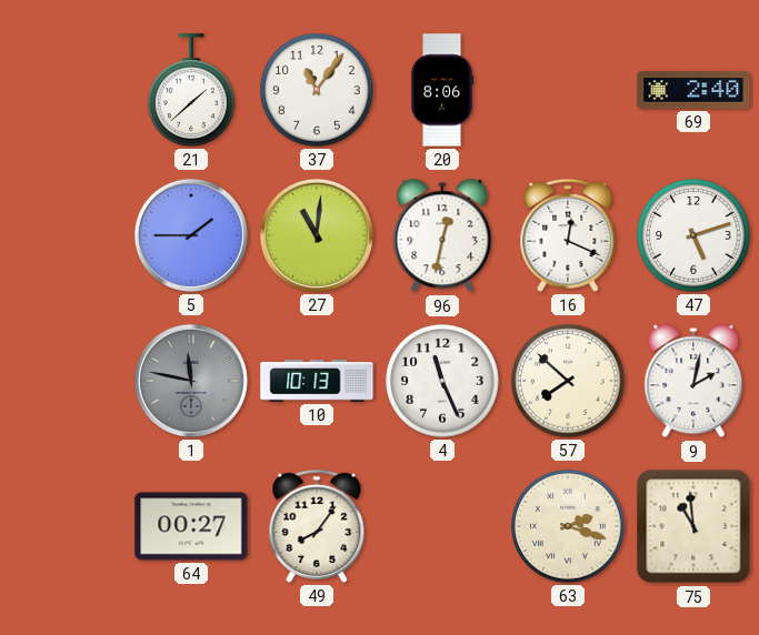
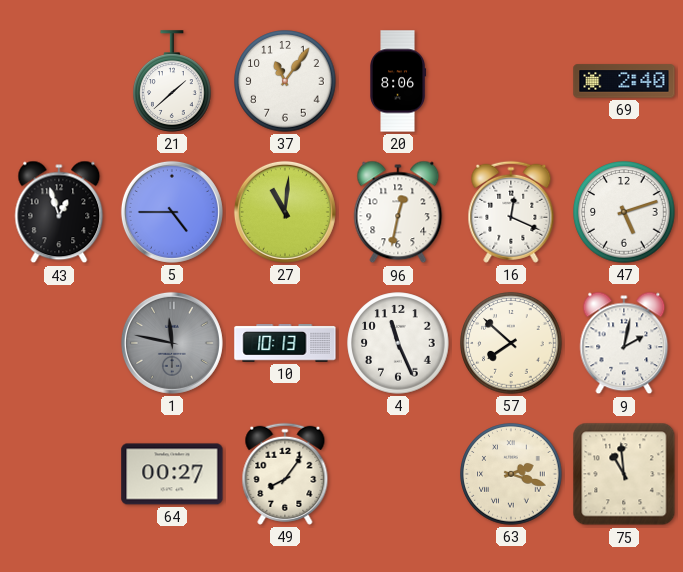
43: none -> 12:57
5: 1:45 -> 4:45
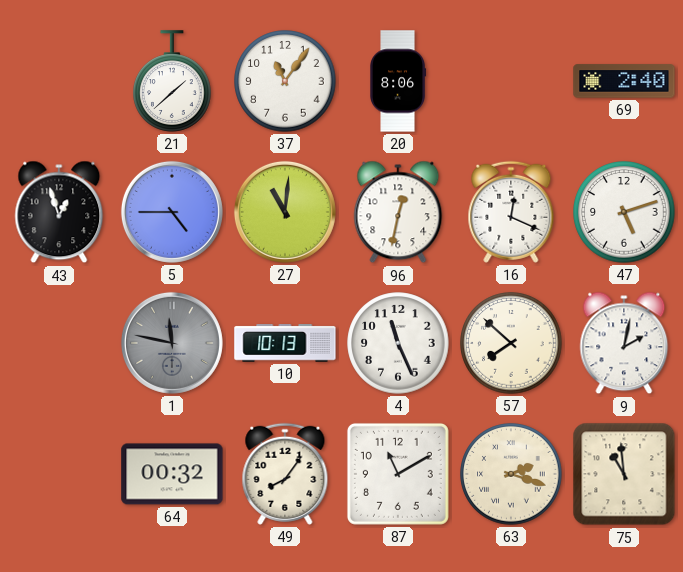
64: 00:27 -> 00:32
87: none -> 11:10
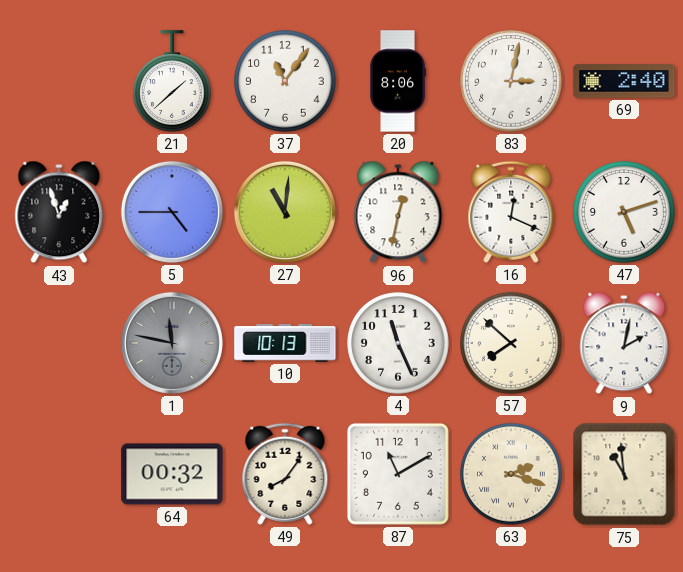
83: none -> 3:02
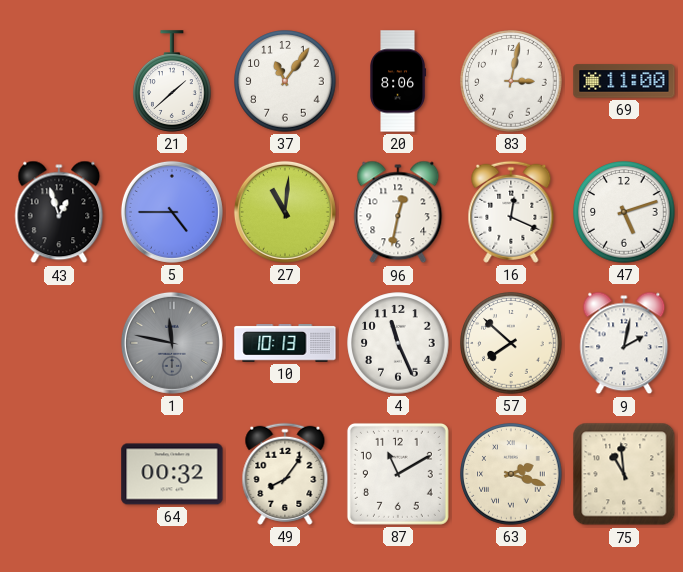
69: 2:40 -> 11:00
